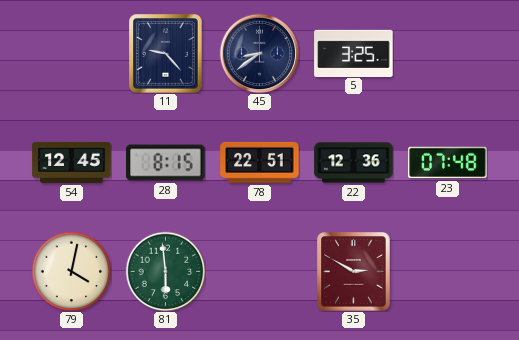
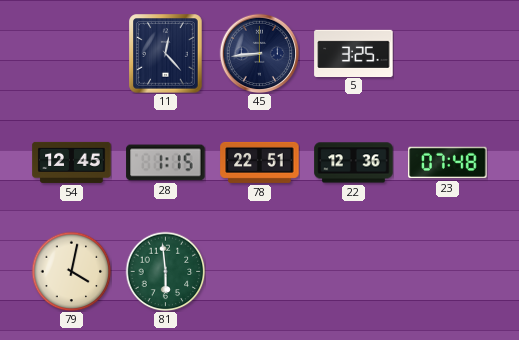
11: 9:23 -> 12:23
45: 8:39 -> 8:44
28: 8:15 -> 1:15
35: 2:50 -> none
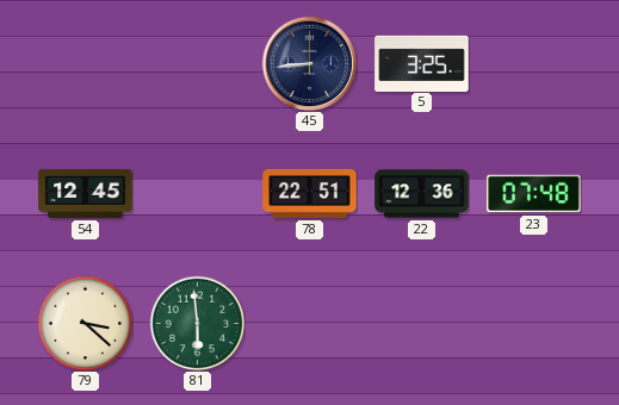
11: 12:23 -> none
28: 1:15 -> none
79: 4:02 -> 3:22
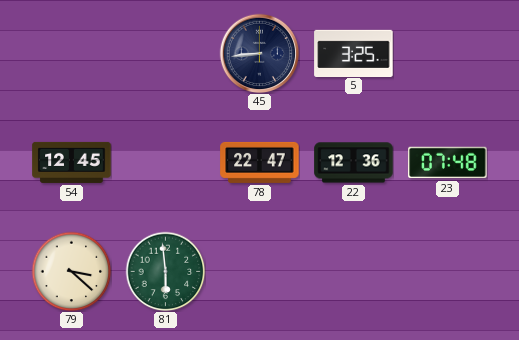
78: 22:51 -> 22:47
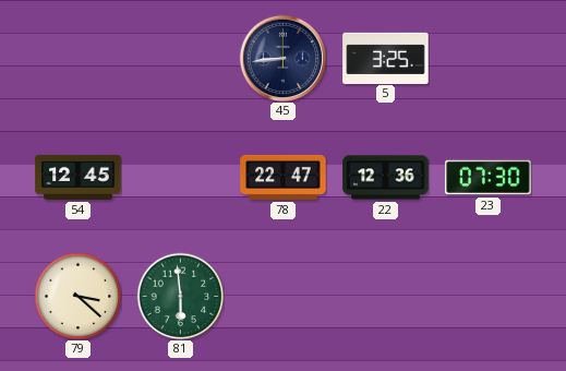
23: 07:48 -> 07:30
